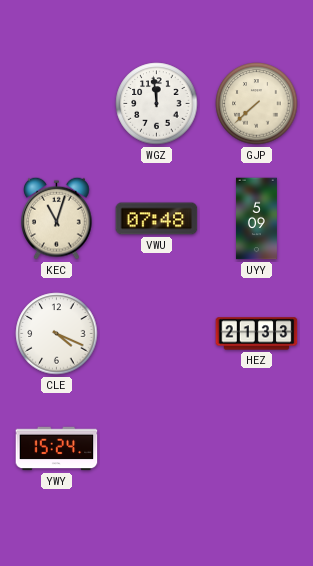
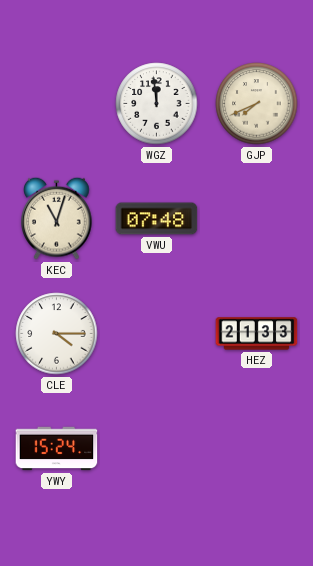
GJP: 7:38 -> 7:41
UYY: 5:09 -> none
CLE: 4:19 -> 4:15
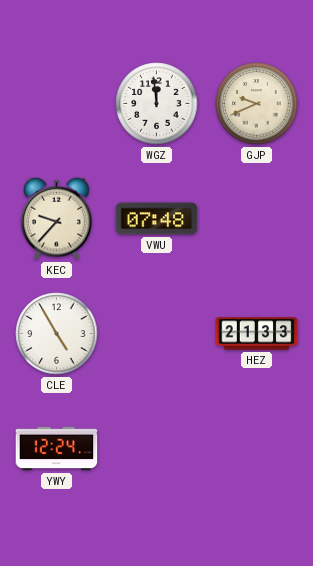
GJP: 7:41 -> 9:41
KEC: 11:03 -> 9:37
CLE: 4:15 -> 4:55
YWY: 15:24 -> 12:24
